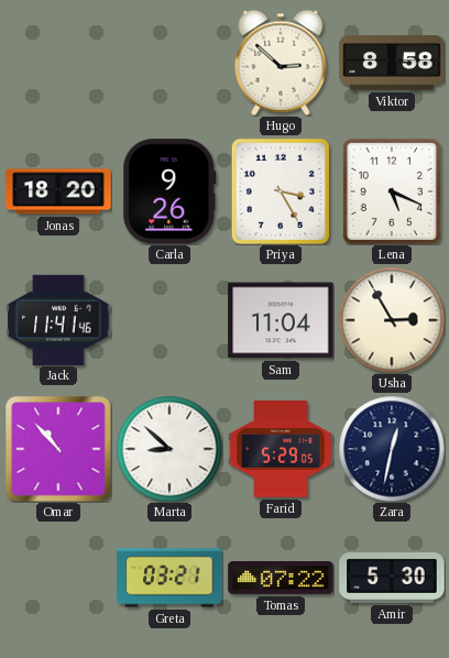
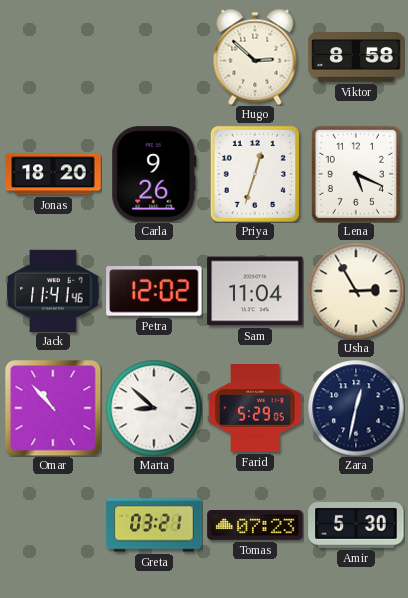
Priya: 3:25 -> 12:33
Petra: none -> 12:02
Tomas: 07:22 -> 07:23
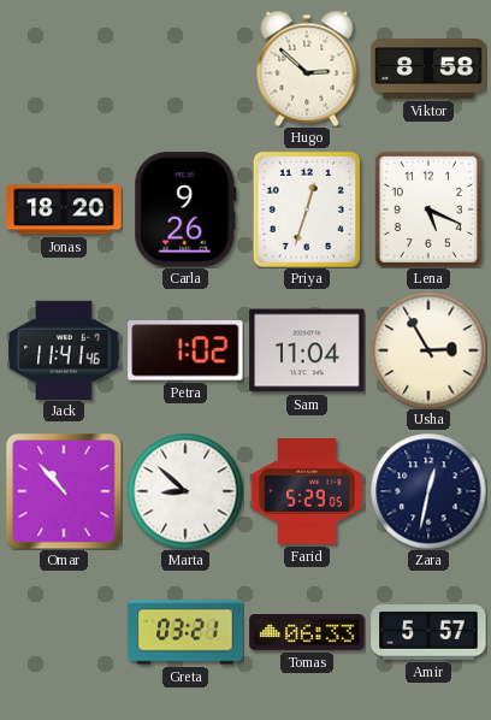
Petra: 12:02 -> 1:02
Tomas: 07:23 -> 06:33
Amir: 5:30 -> 5:57
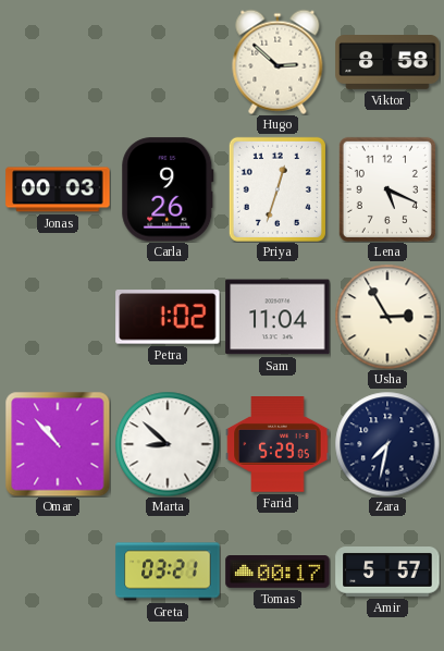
Jonas: 18:20 -> 00:03
Jack: 11:41 -> none
Zara: 12:32 -> 7:32
Tomas: 06:33 -> 00:17
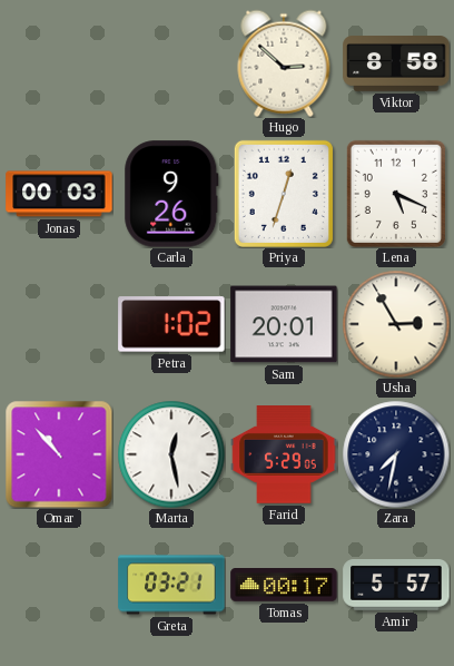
Sam: 11:04 -> 20:01
Marta: 8:52 -> 12:28
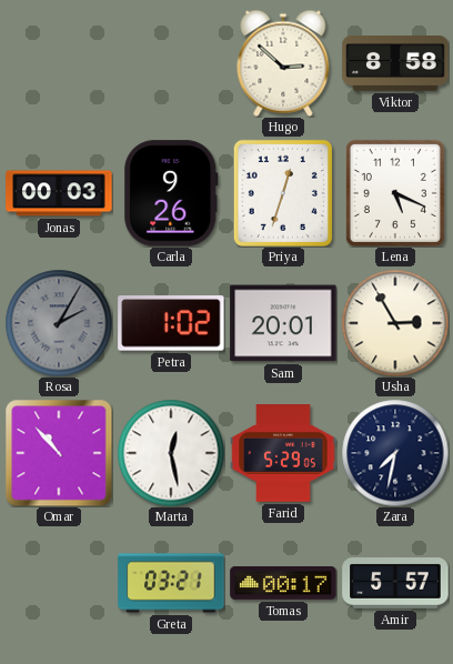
Rosa: none -> 2:05
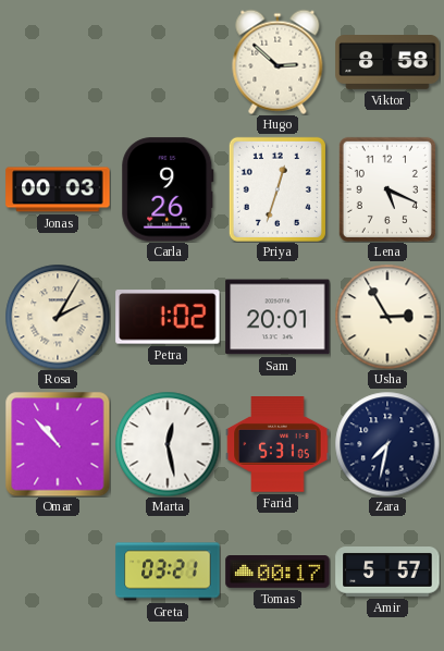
Rosa dial: grey -> cream
Farid: 5:29 -> 5:31
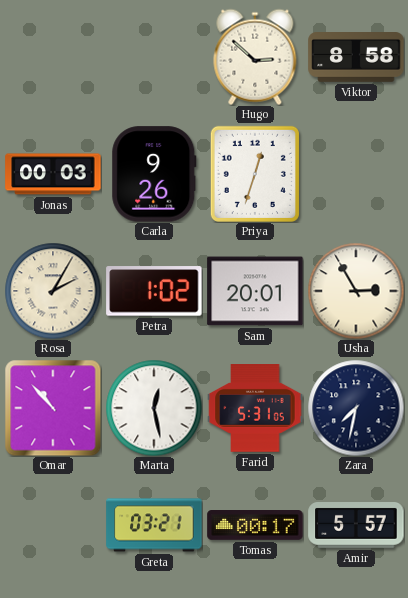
Lena: 5:19 -> none
